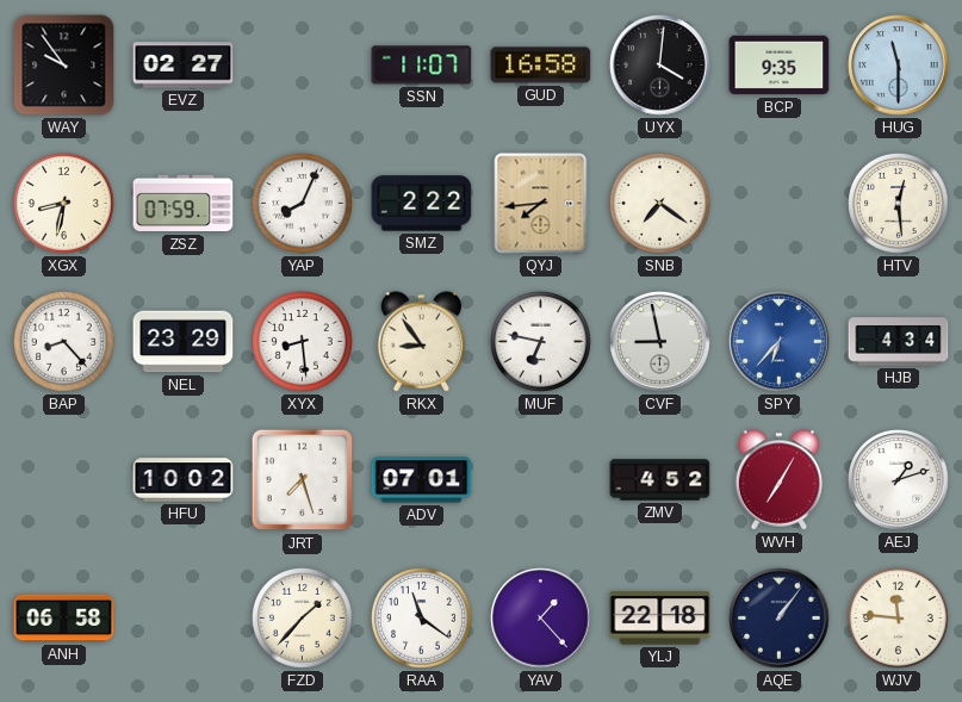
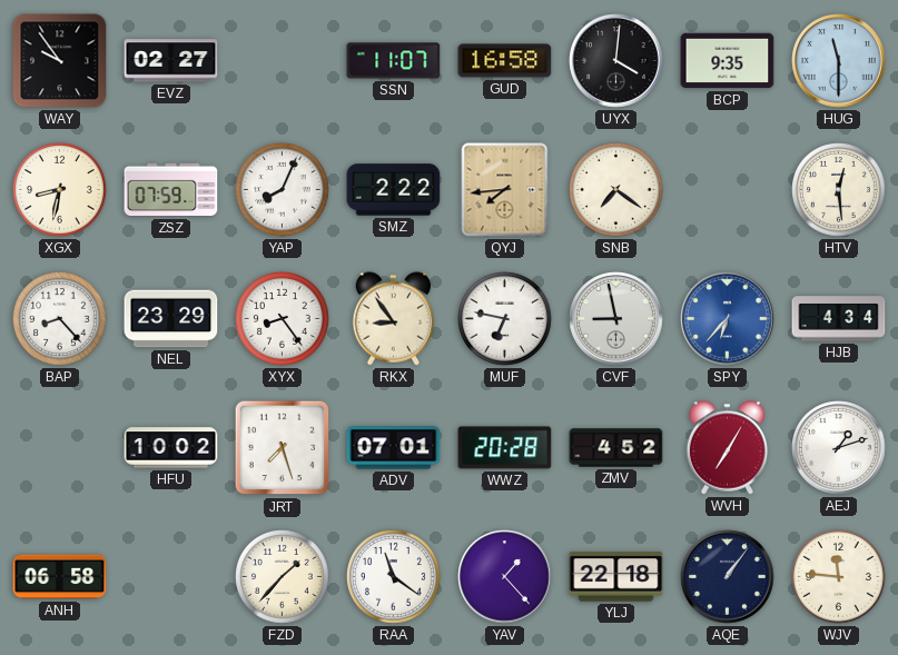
XYX: 8:29 -> 8:24
WWZ: none -> 20:28
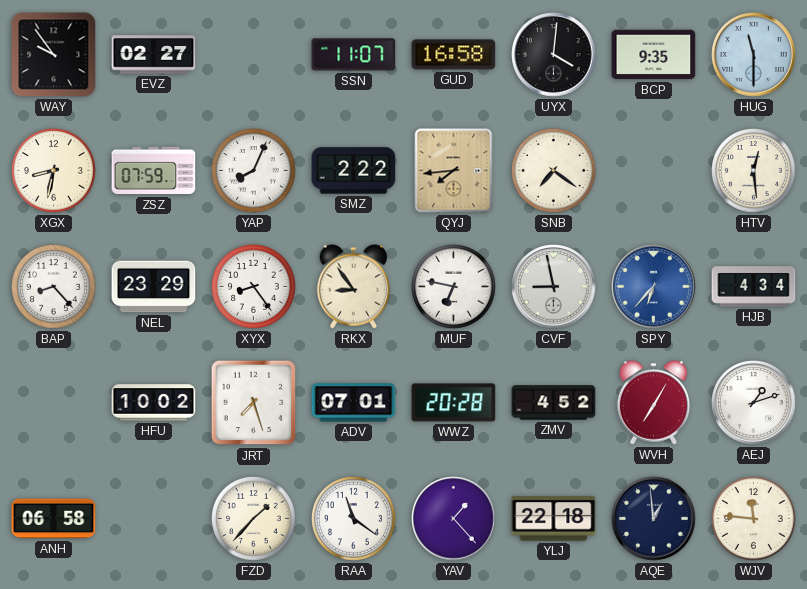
AQE: 1:06 -> 12:59
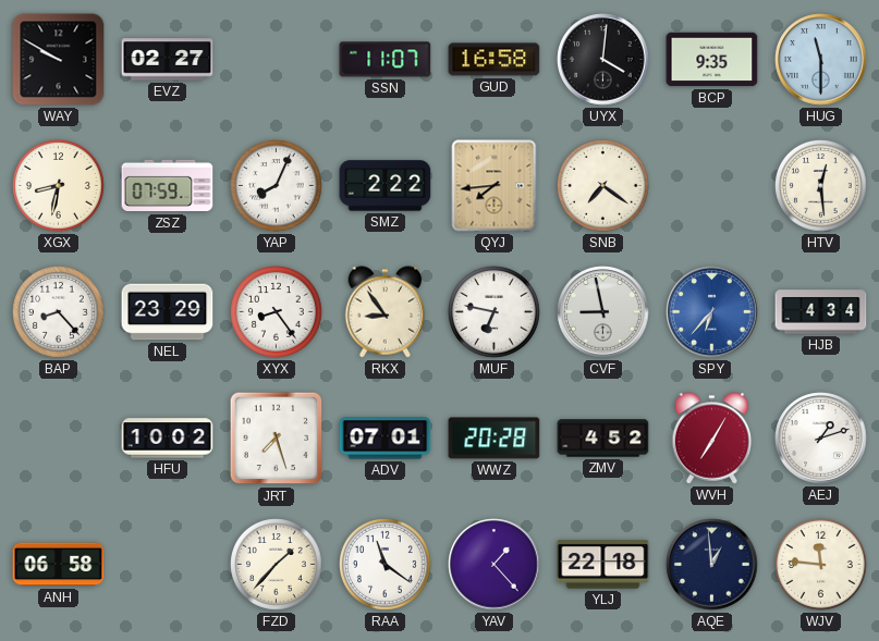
WAY: 9:54 -> 9:50
